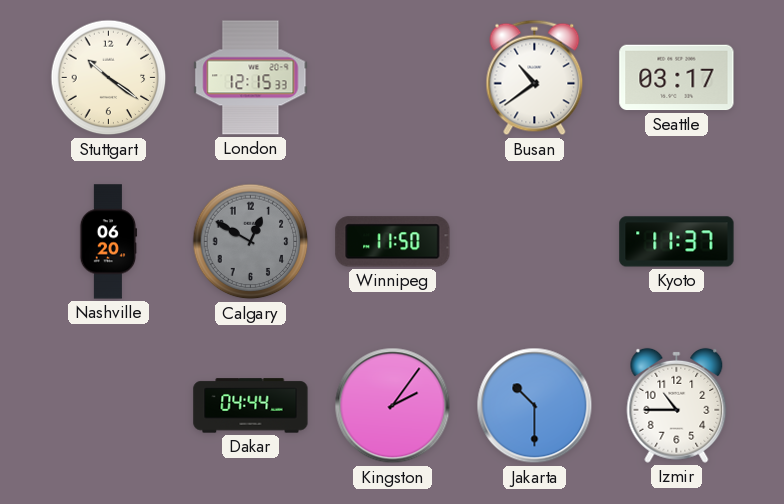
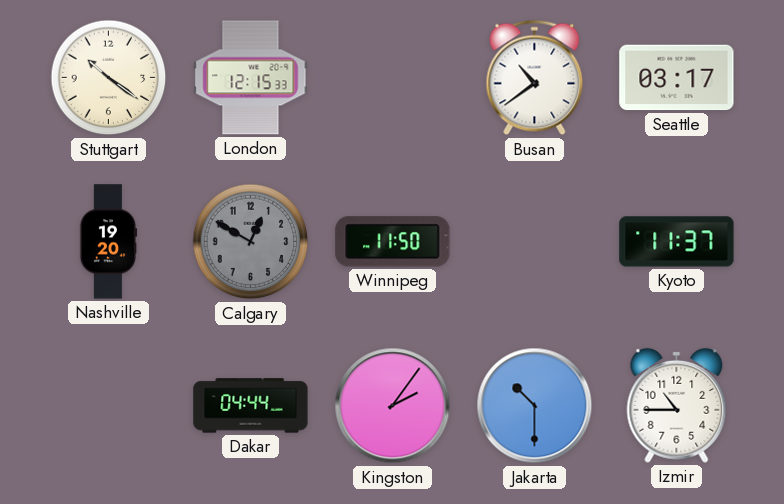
Nashville: 06:20 -> 19:20
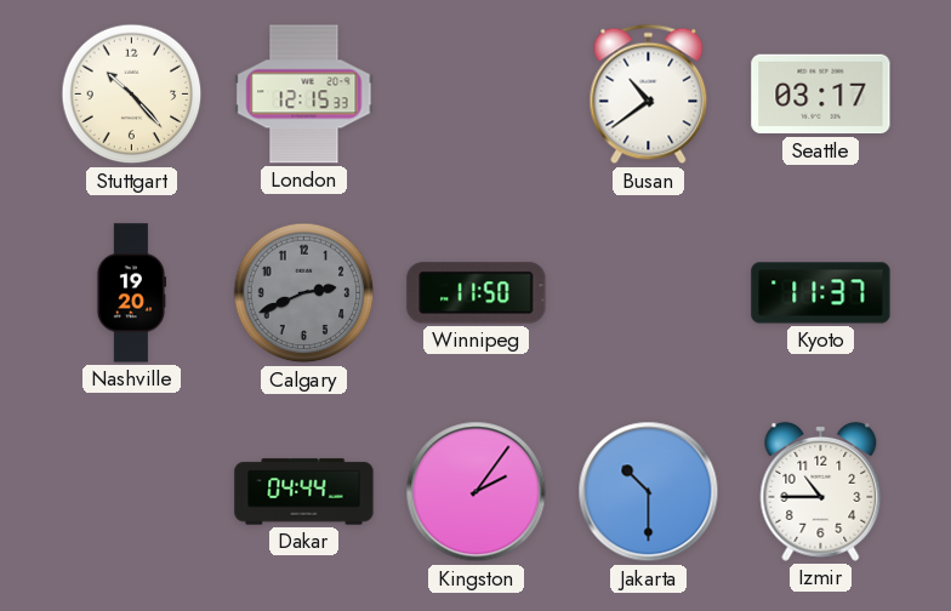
Stuttgart: 10:21 -> 10:23
Calgary: 12:50 -> 2:41
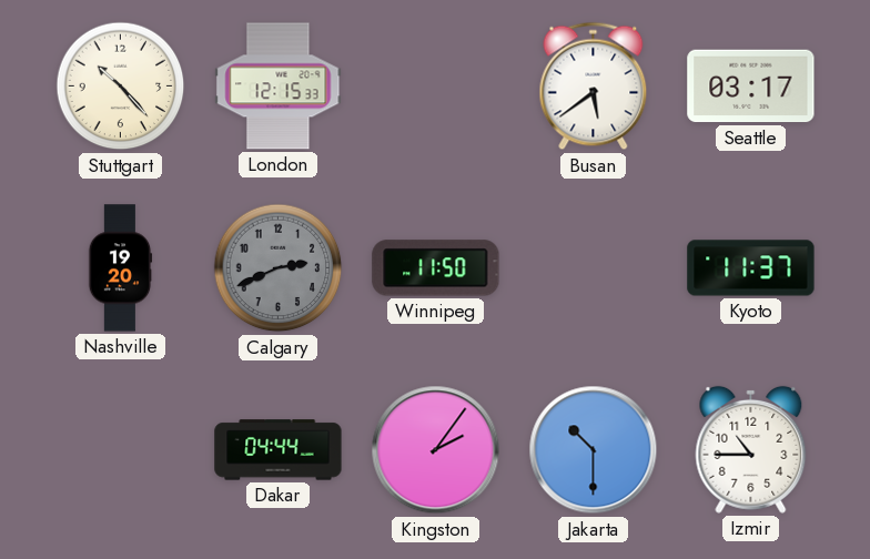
Busan: 10:39 -> 5:39
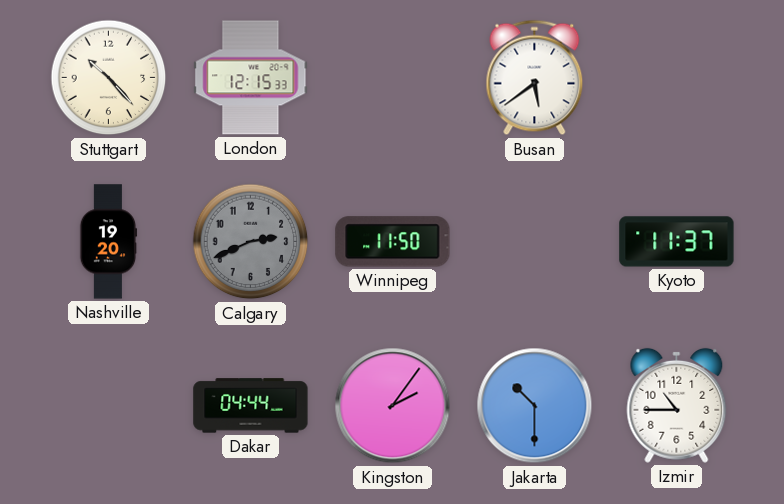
Seattle: 03:17 -> none
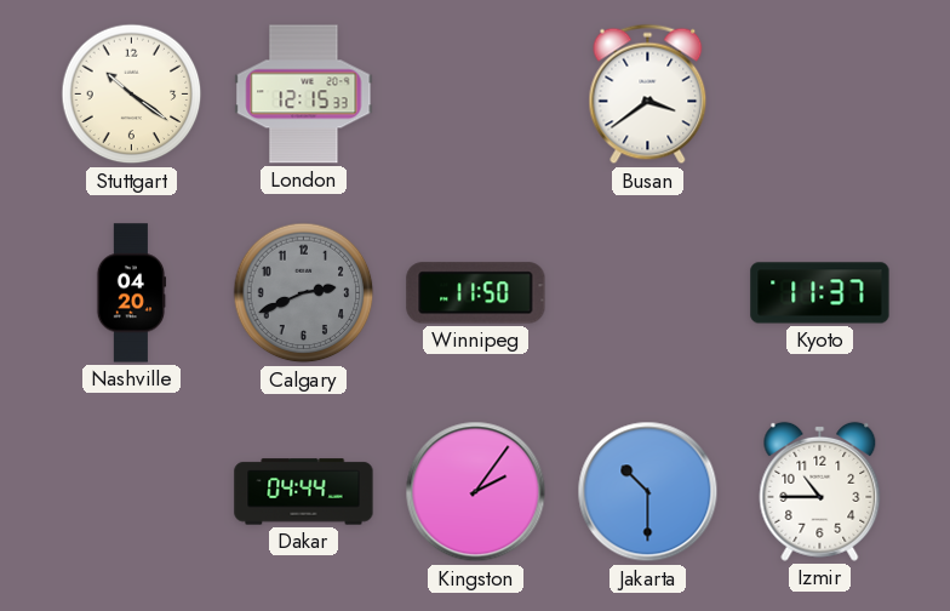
Stuttgart: 10:23 -> 10:21
Busan: 5:39 -> 3:39
Nashville: 19:20 -> 04:20
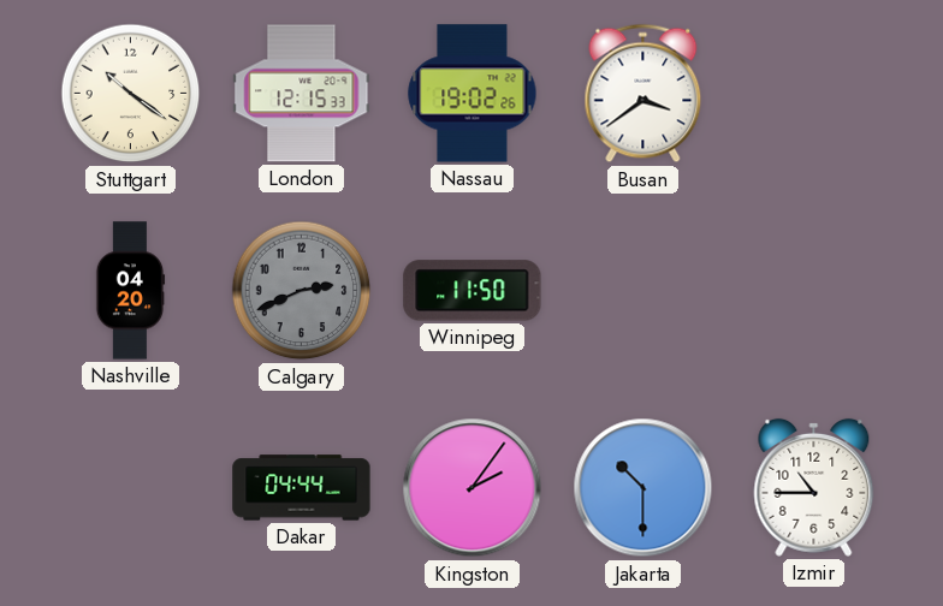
Nassau: none -> 19:02
Kyoto: 11:37 -> none
